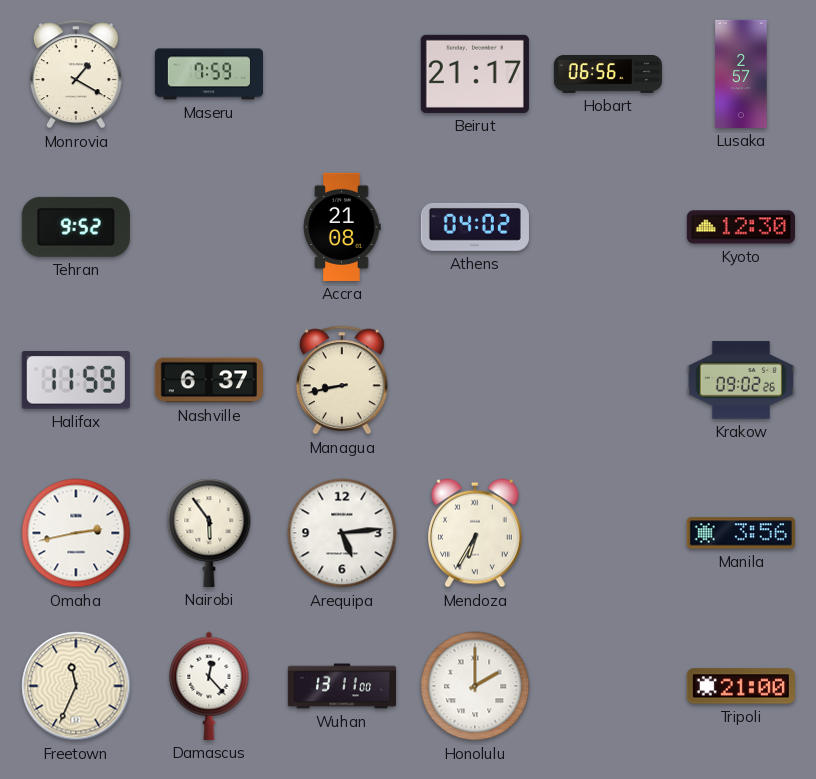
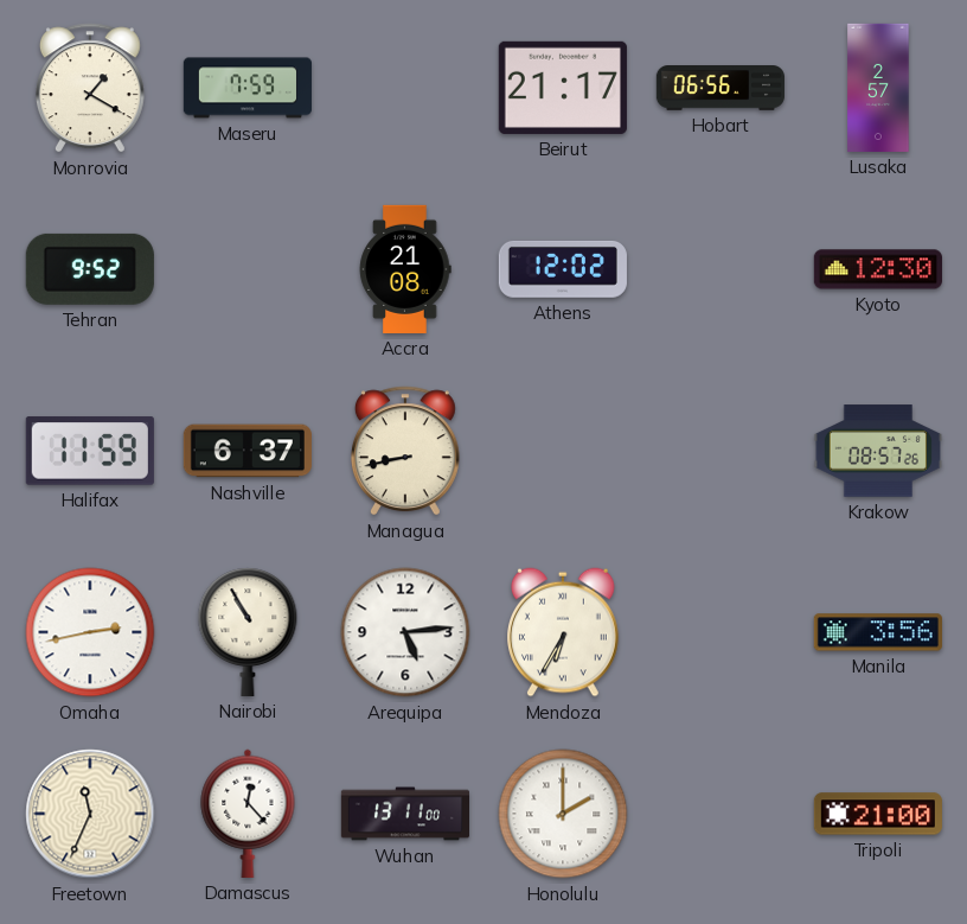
Athens: 04:02 -> 12:02
Krakow: 09:02 -> 08:57
Nairobi: 5:54 -> 10:55
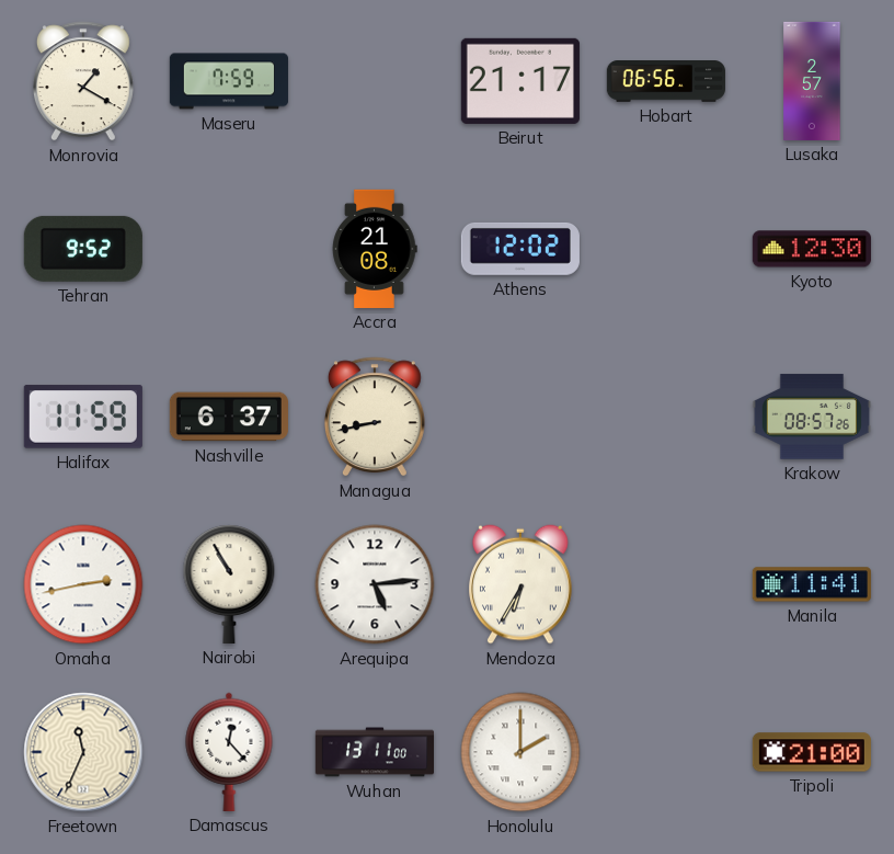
Manila: 3:56 -> 11:41
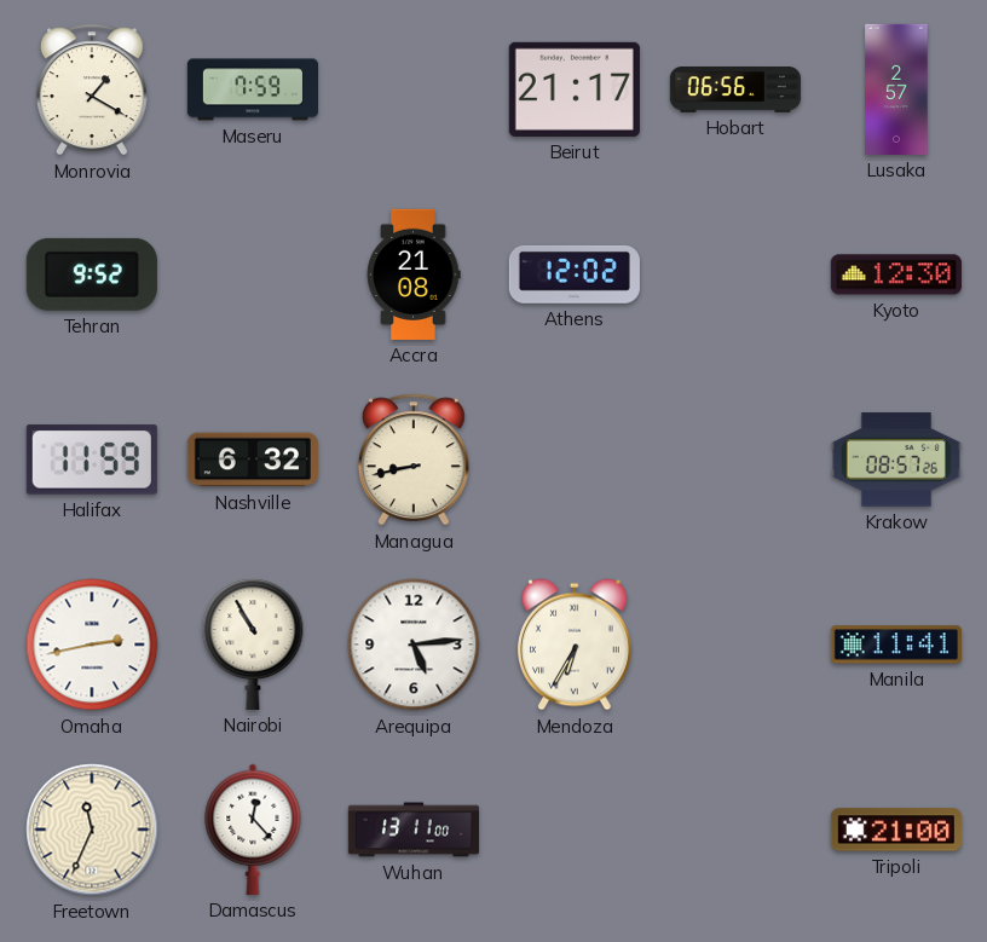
Nashville: 6:37 -> 6:32
Honolulu: 2:00 -> none
